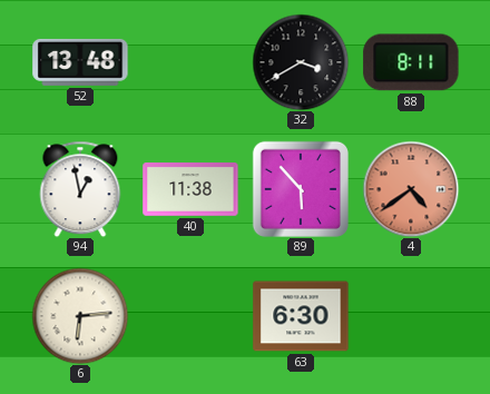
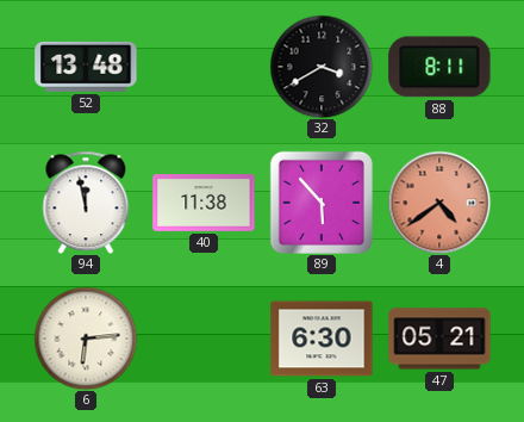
94: 12:58 -> 11:58
47: none -> 05:21
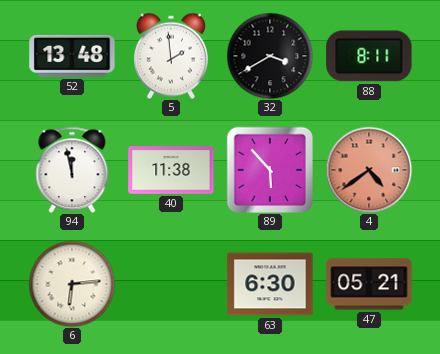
5: none -> 1:59
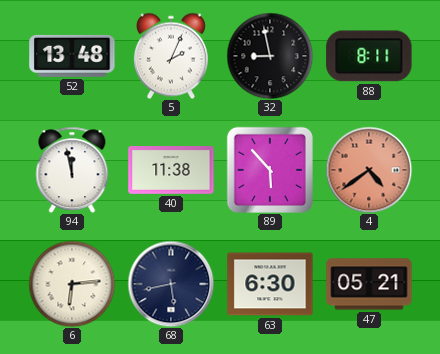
5: 1:59 -> 2:04
32: 3:40 -> 8:58
68: none -> 5:43
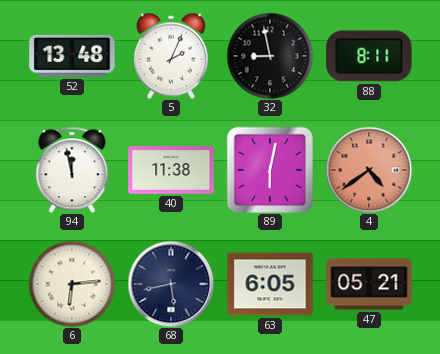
89: 5:53 -> 6:02
63: 6:30 -> 6:05
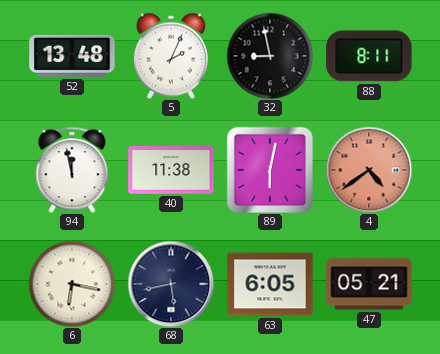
6: 6:14 -> 6:17
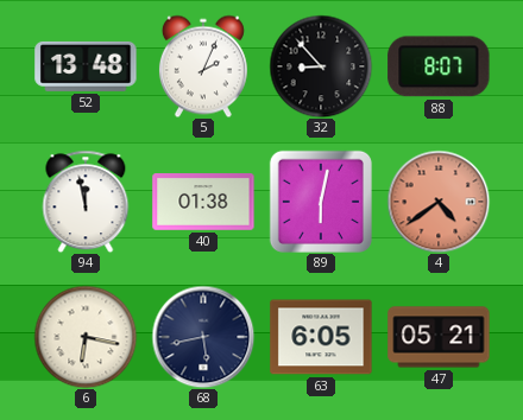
32: 8:58 -> 8:53
88: 8:11 -> 8:07
40: 11:38 -> 01:38
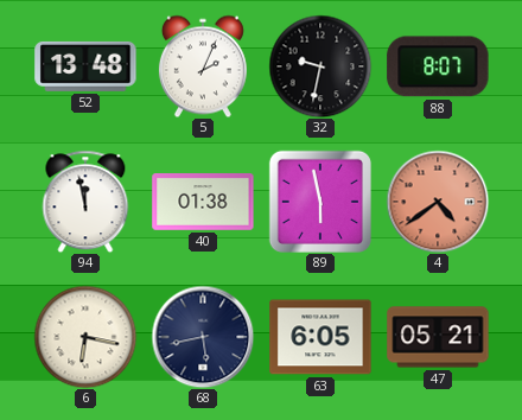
32: 8:53 -> 9:32
89: 6:02 -> 5:58
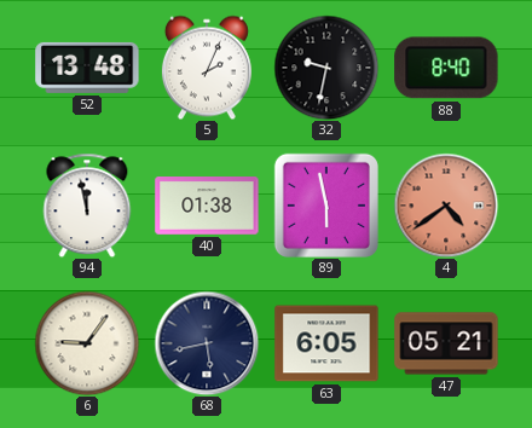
88: 8:07 -> 8:40
6: 6:17 -> 9:06
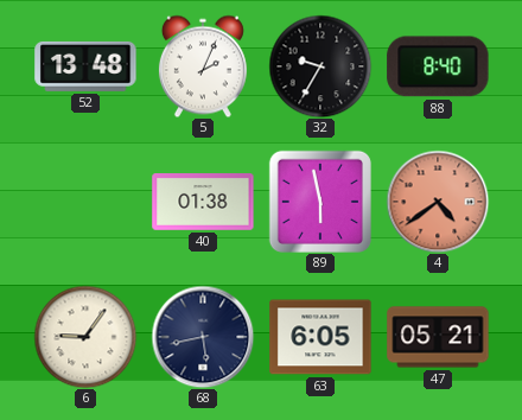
32: 9:32 -> 9:35
94: 11:58 -> none
